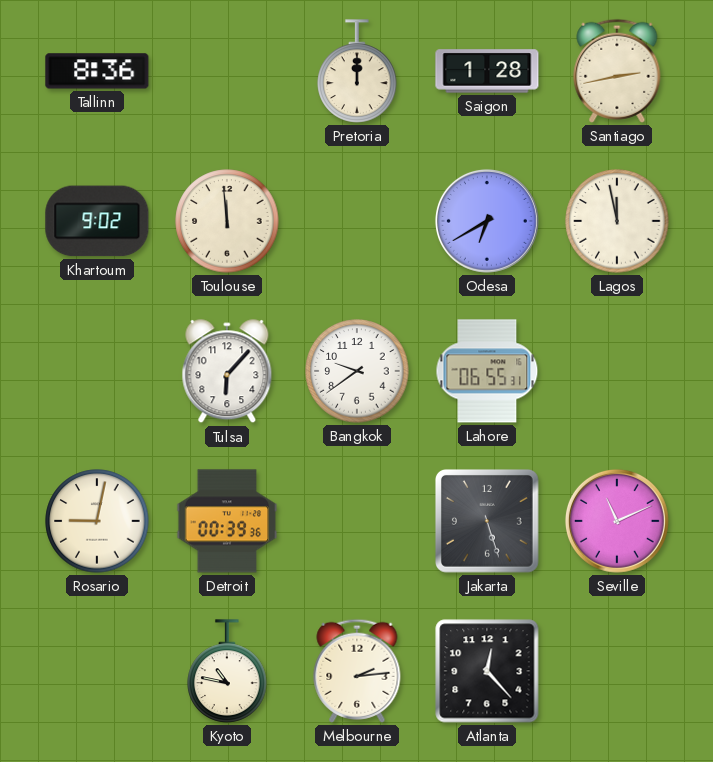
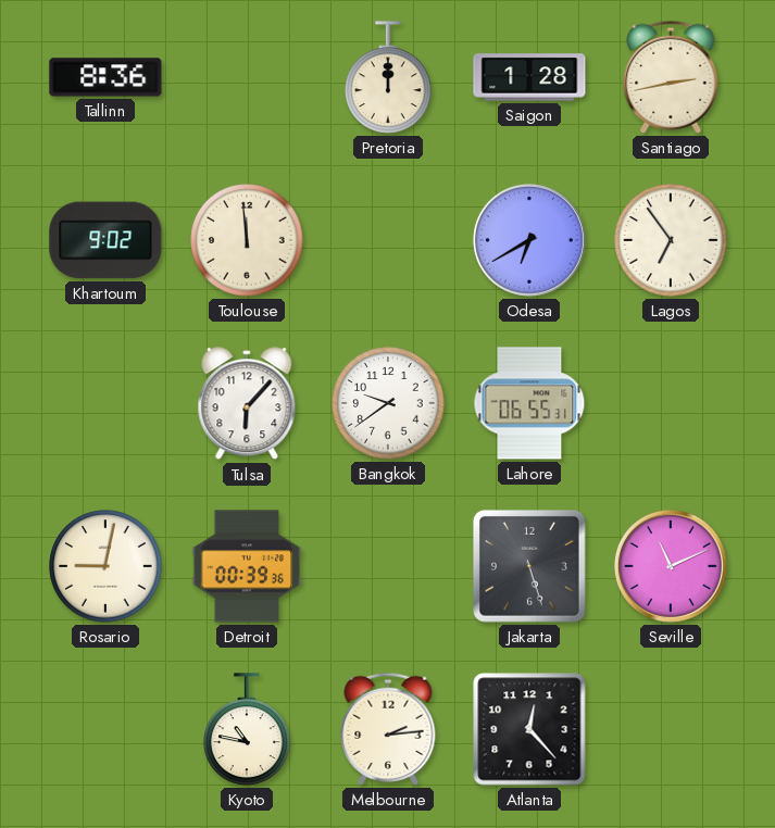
Lagos: 11:58 -> 6:54
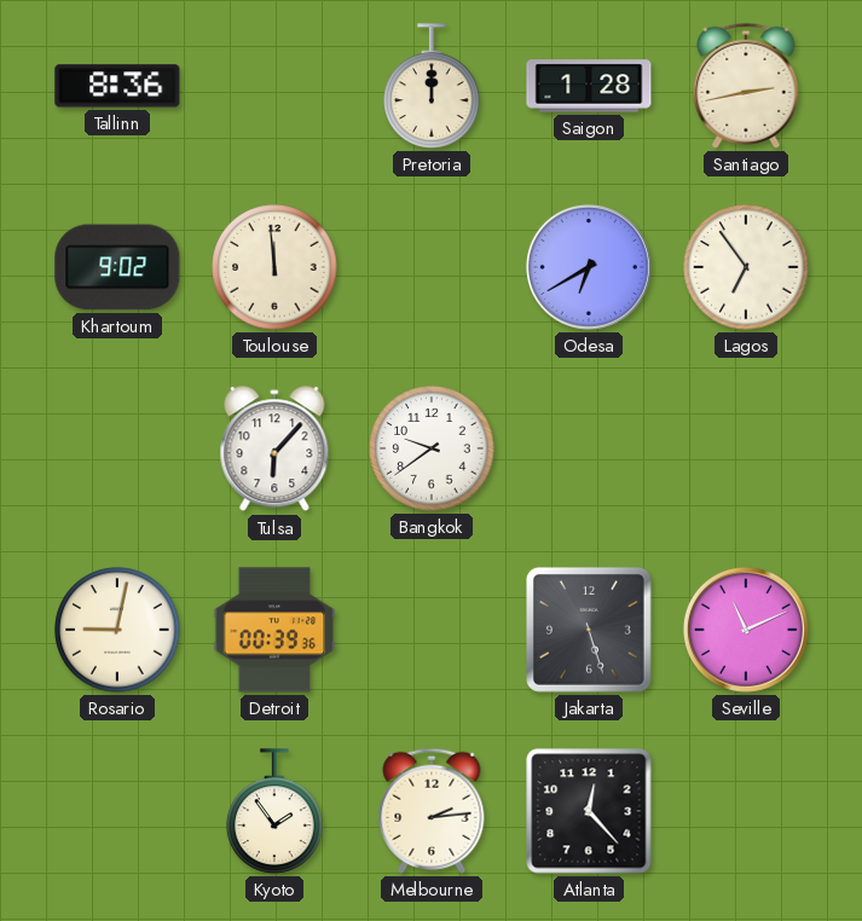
Lahore: 06:55 -> none
Kyoto: 10:47 -> 1:54
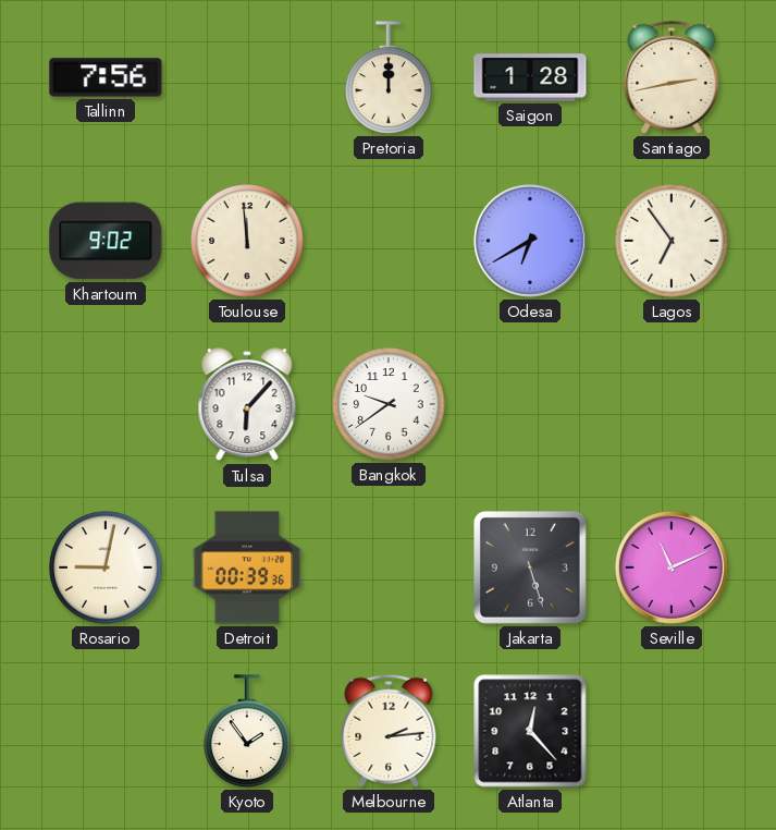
Tallinn: 8:36 -> 7:56
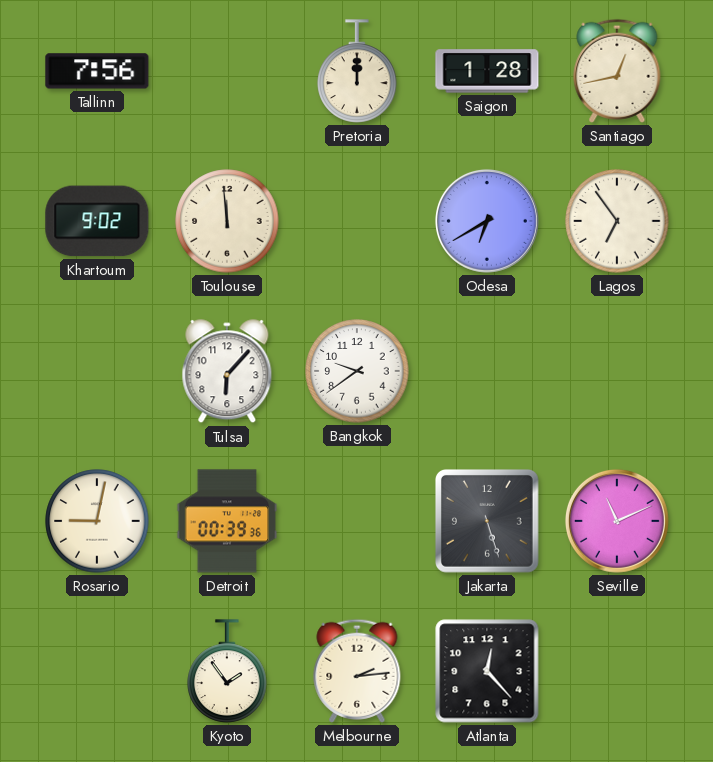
Santiago: 2:43 -> 12:43
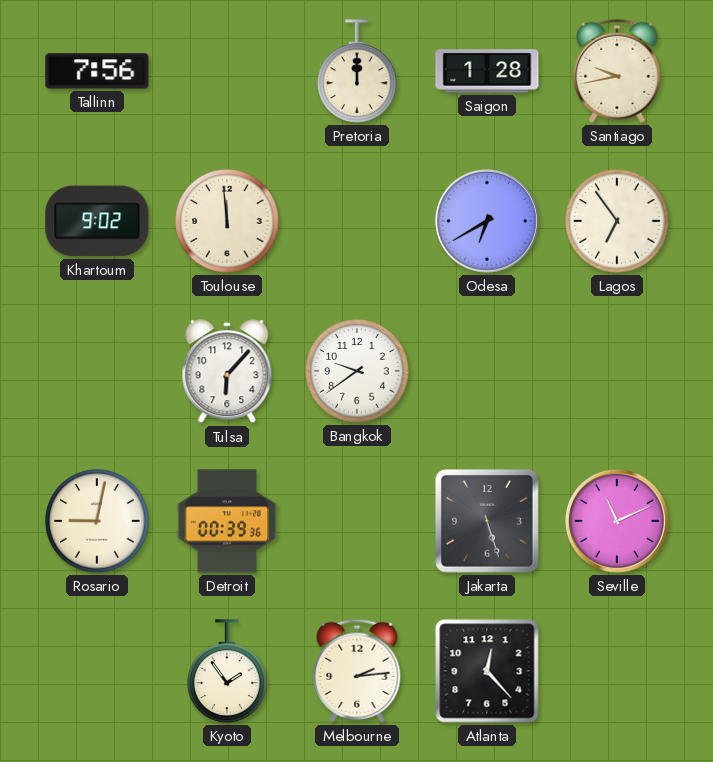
Santiago: 12:43 -> 9:43
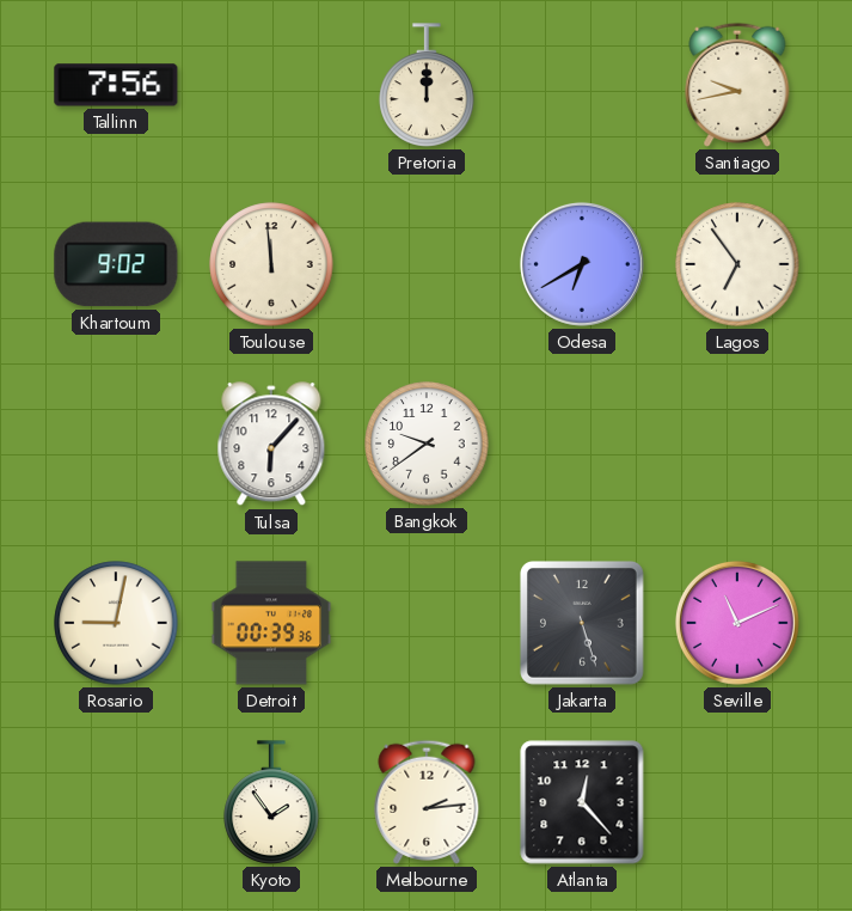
Saigon: 1:28 -> none
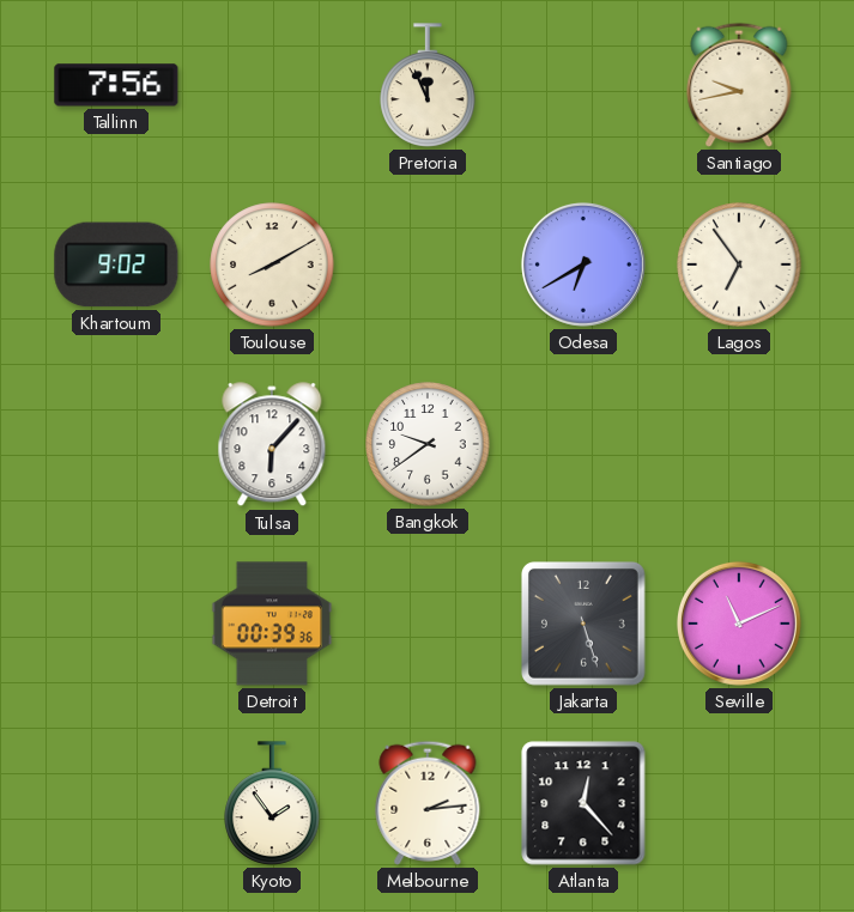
Pretoria: 12:00 -> 11:56
Toulouse: 11:59 -> 8:10
Rosario: 9:02 -> none
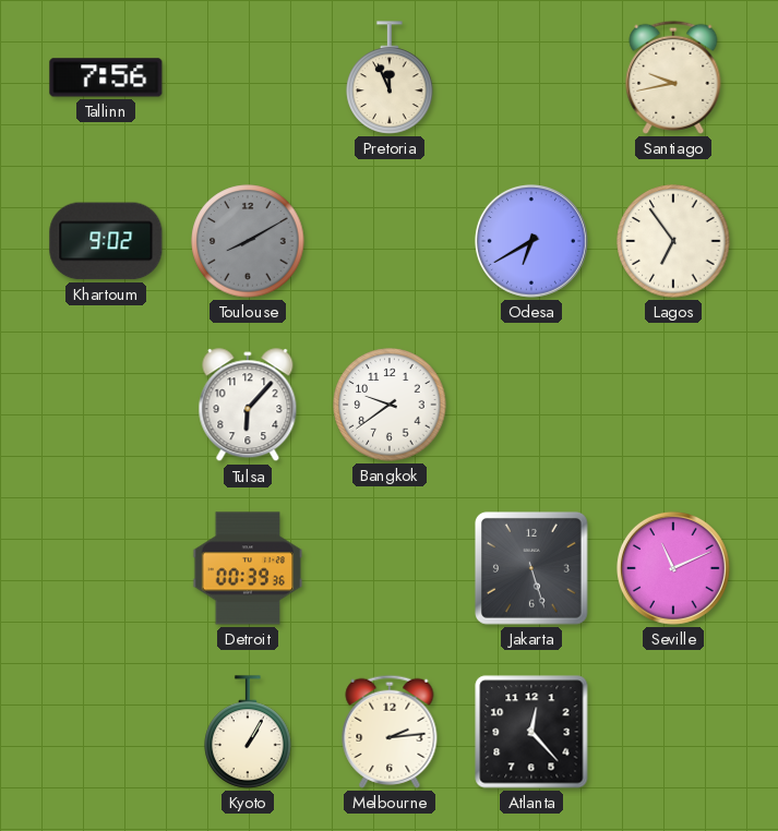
Toulouse dial: cream -> grey
Kyoto: 1:54 -> 1:05
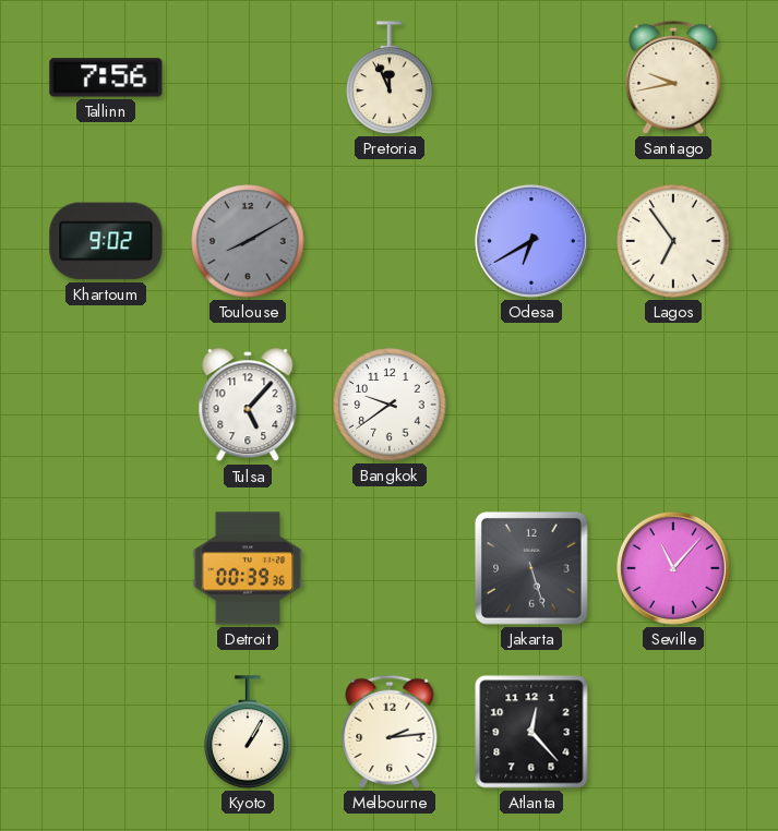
Tulsa: 6:07 -> 5:07
Seville: 11:11 -> 11:07
